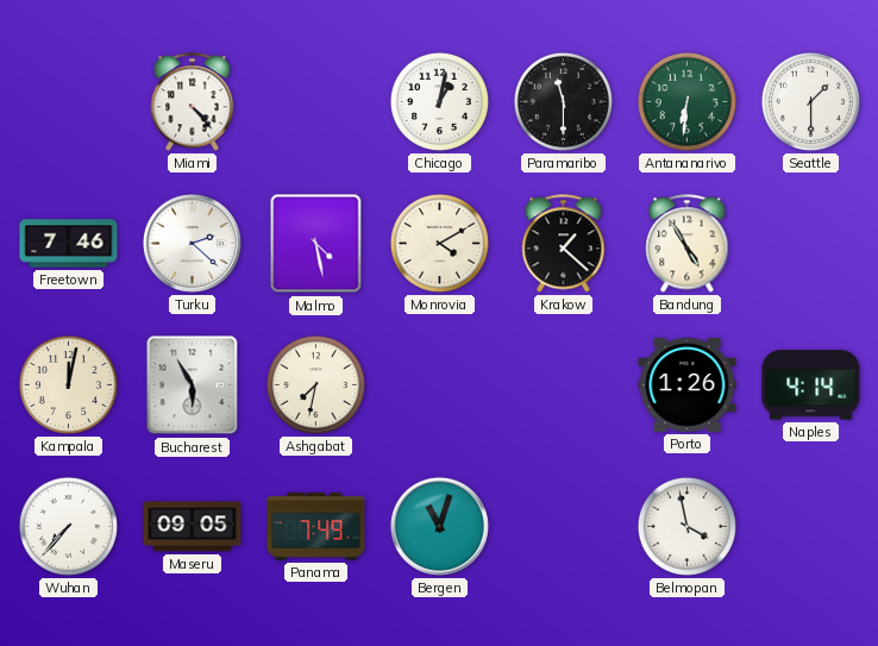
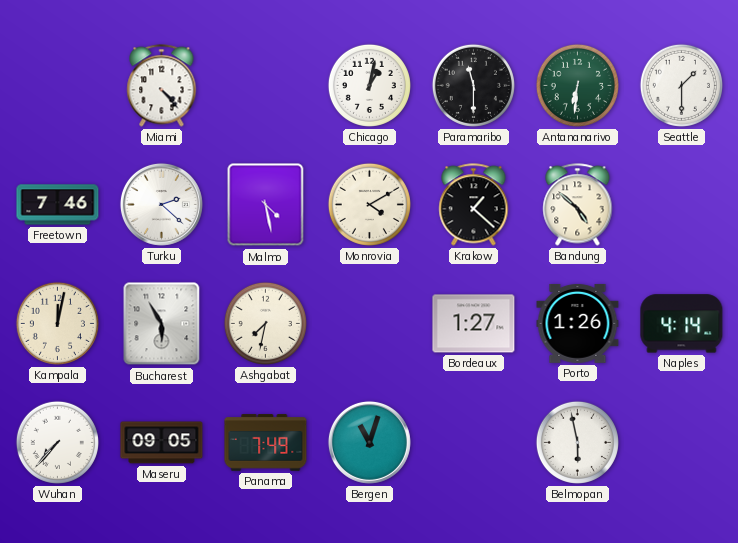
Bandung: 4:55 -> 4:52
Bordeaux: none -> 1:27
Belmopan: 3:58 -> 5:58
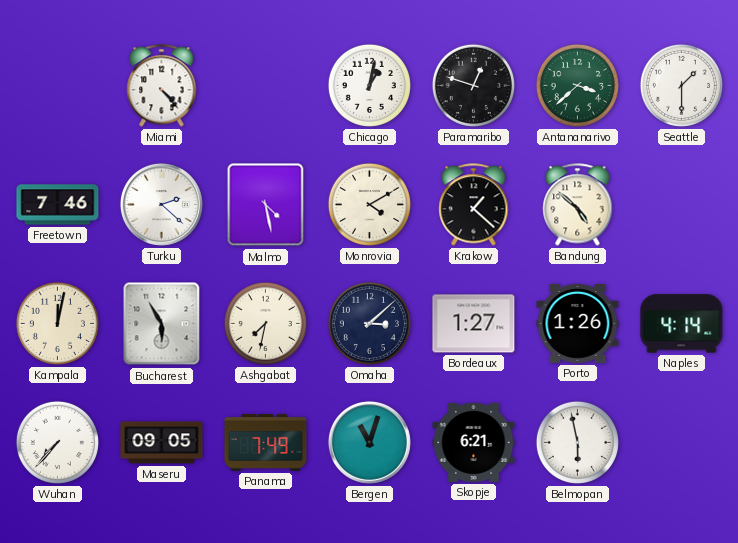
Paramaribo: 11:30 -> 12:48
Antananarivo: 6:31 -> 3:38
Omaha: none -> 3:08
Skopje: none -> 6:21
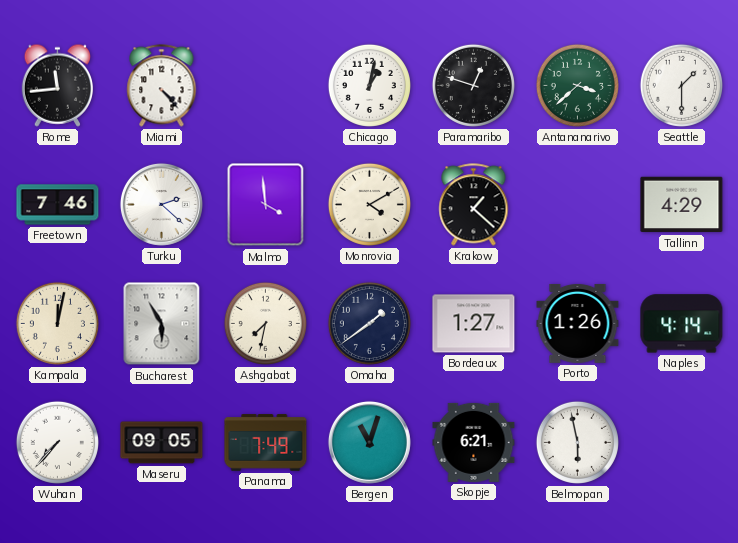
Rome: none -> 11:44
Malmo: 4:28 -> 3:59
Bandung: 4:52 -> none
Tallinn: none -> 4:29
Omaha: 3:08 -> 1:39
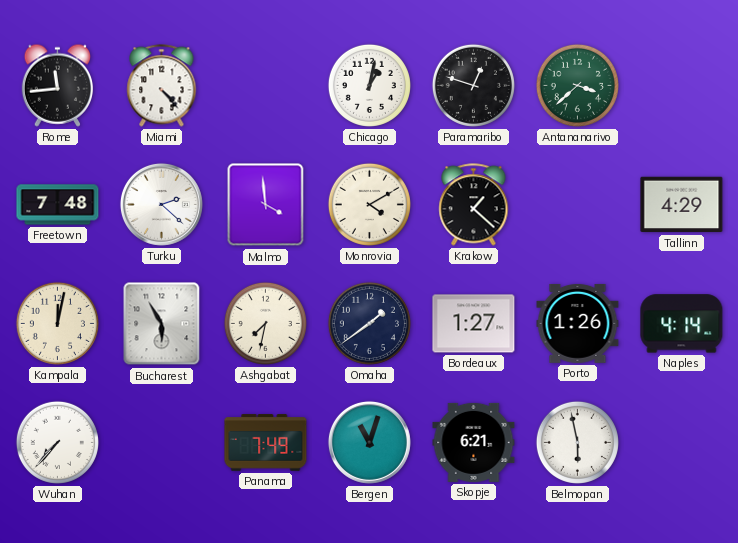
Seattle: 1:30 -> none
Freetown: 7:46 -> 7:48
Maseru: 09:05 -> none
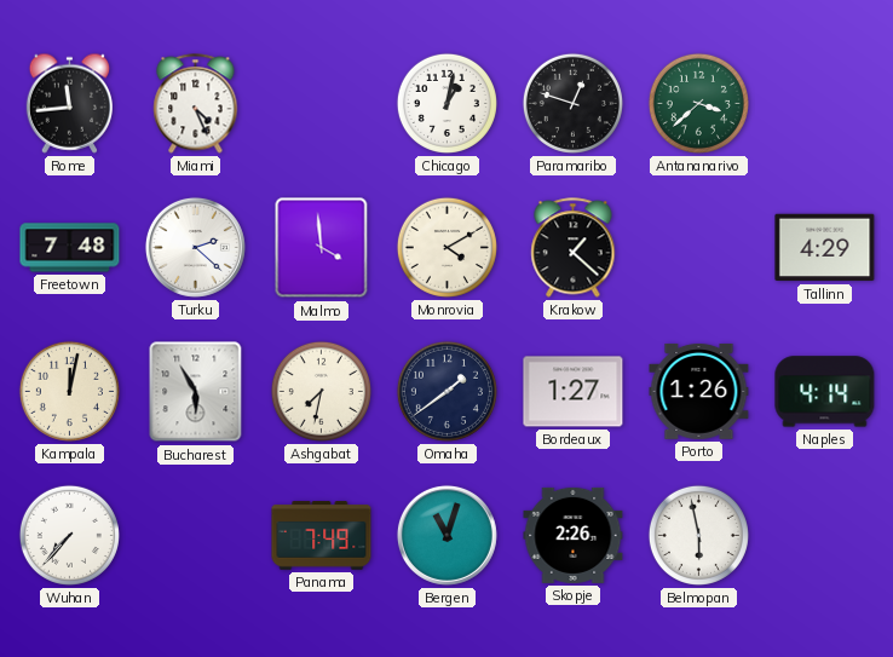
Miami: 4:23 -> 4:26
Skopje: 6:21 -> 2:26
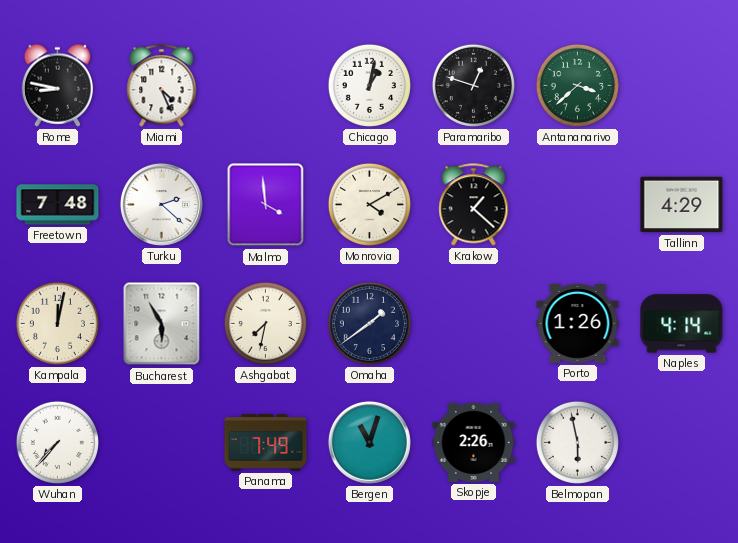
Rome: 11:44 -> 8:47
Bordeaux: 1:27 -> none
